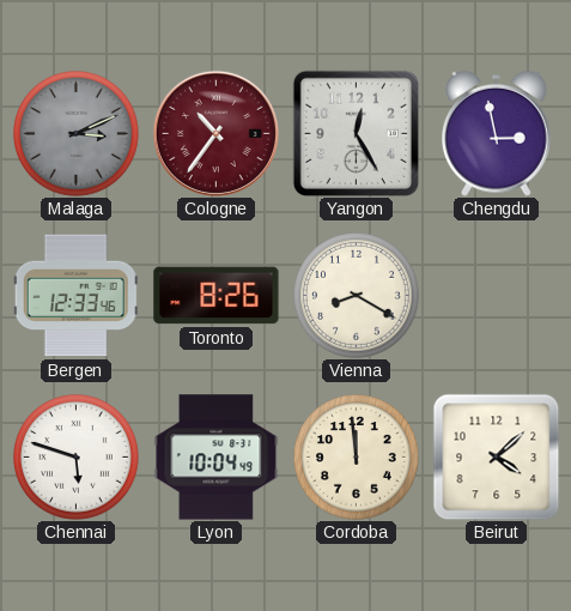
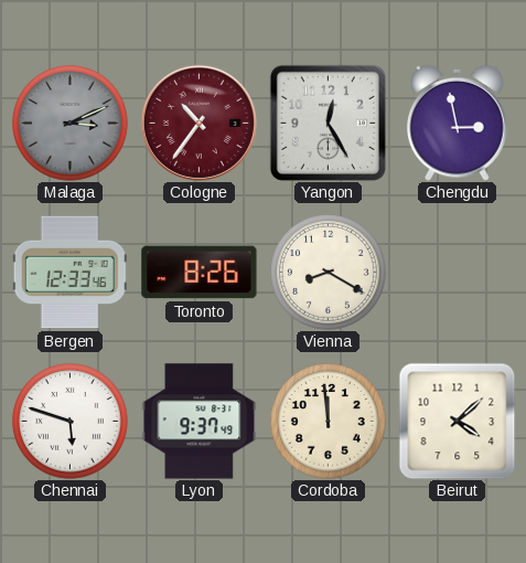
Lyon: 10:04 -> 9:37
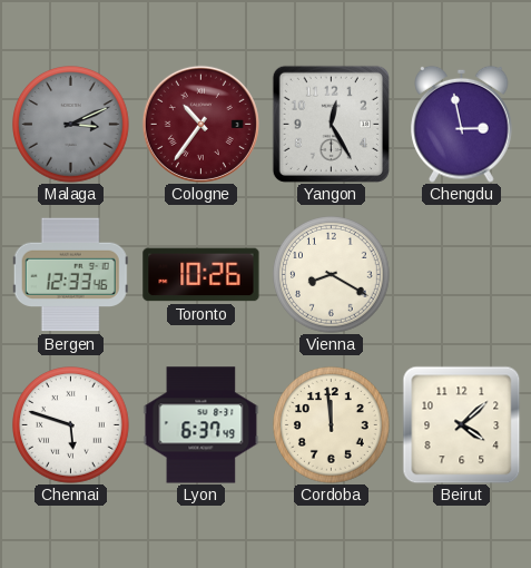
Toronto: 8:26 -> 10:26
Lyon: 9:37 -> 6:37
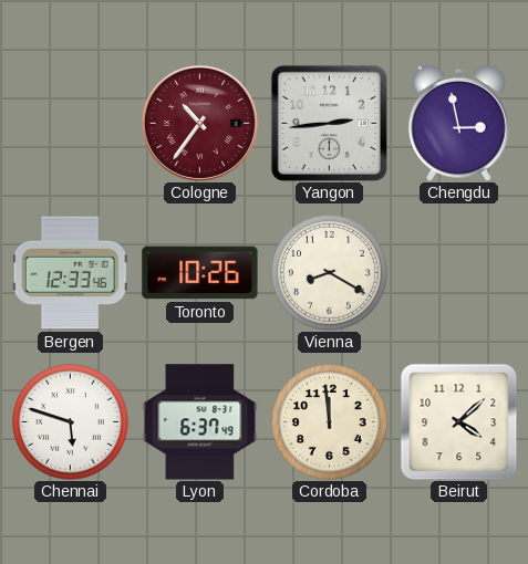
Malaga: 3:11 -> none
Yangon: 12:25 -> 2:44
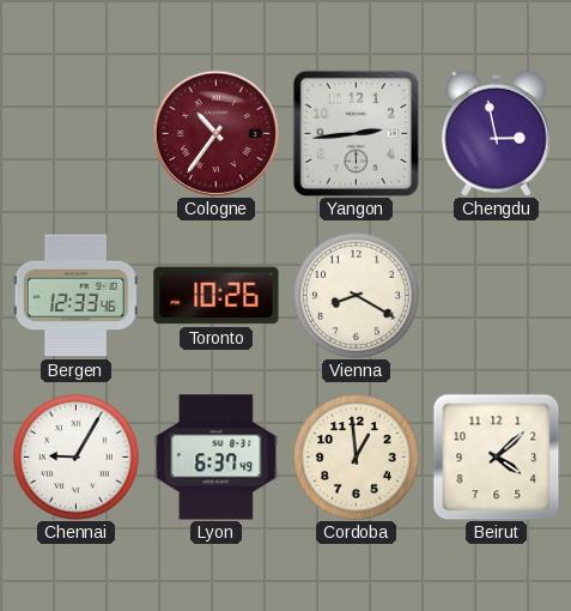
Chennai: 5:48 -> 9:05
Cordoba: 11:59 -> 12:59
